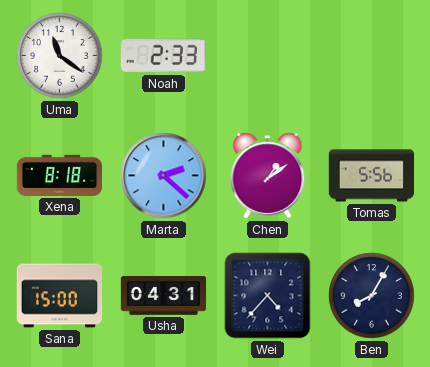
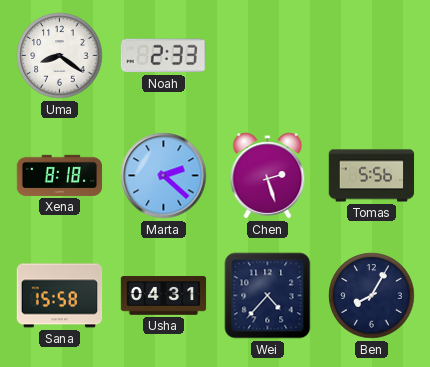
Uma: 11:21 -> 8:21
Chen: 1:09 -> 2:27
Sana: 15:00 -> 15:58
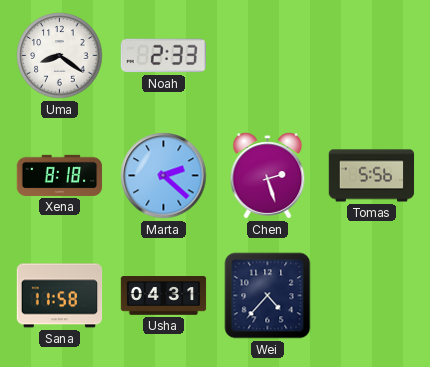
Sana: 15:58 -> 11:58
Ben: 8:05 -> none
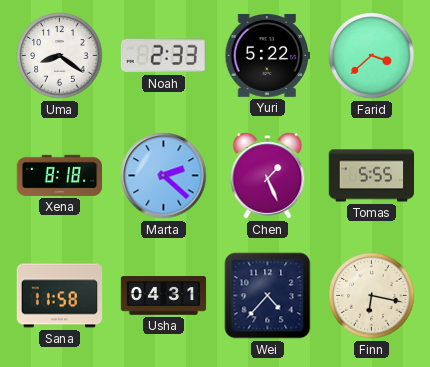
Yuri: none -> 5:22
Farid: none -> 3:38
Chen: 2:27 -> 1:26
Tomas: 5:56 -> 5:55
Finn: none -> 6:17
